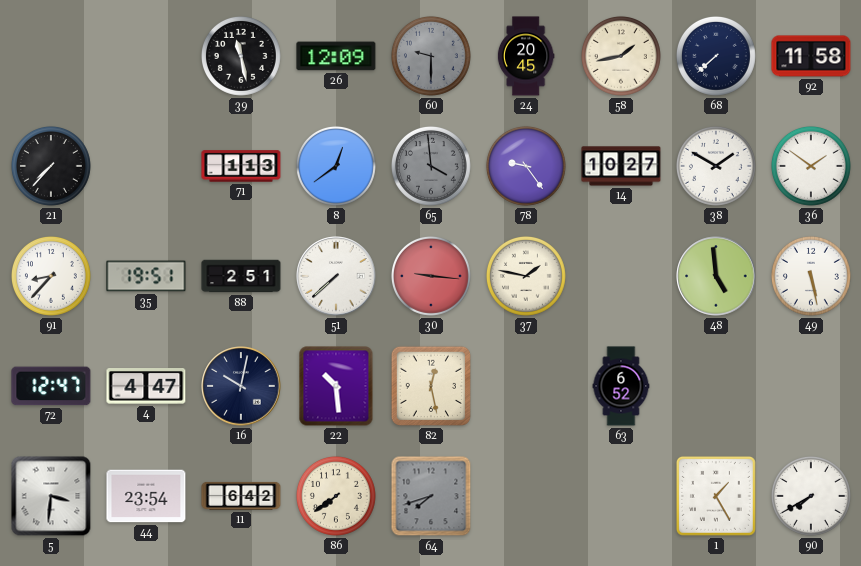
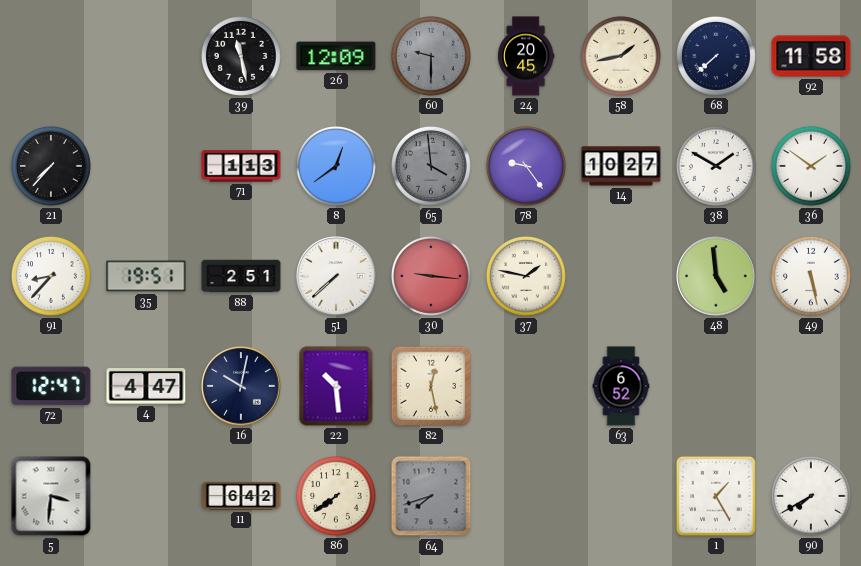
44: 23:54 -> none
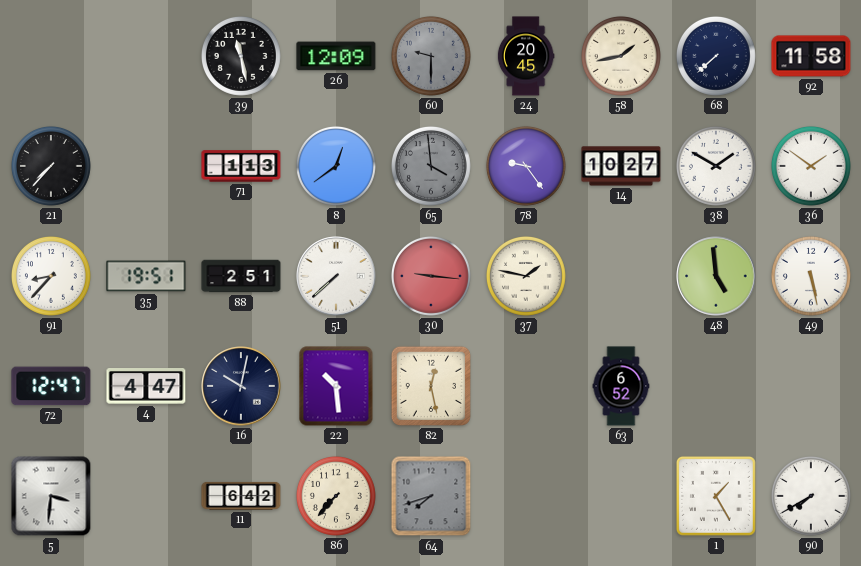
86: 7:39 -> 7:37
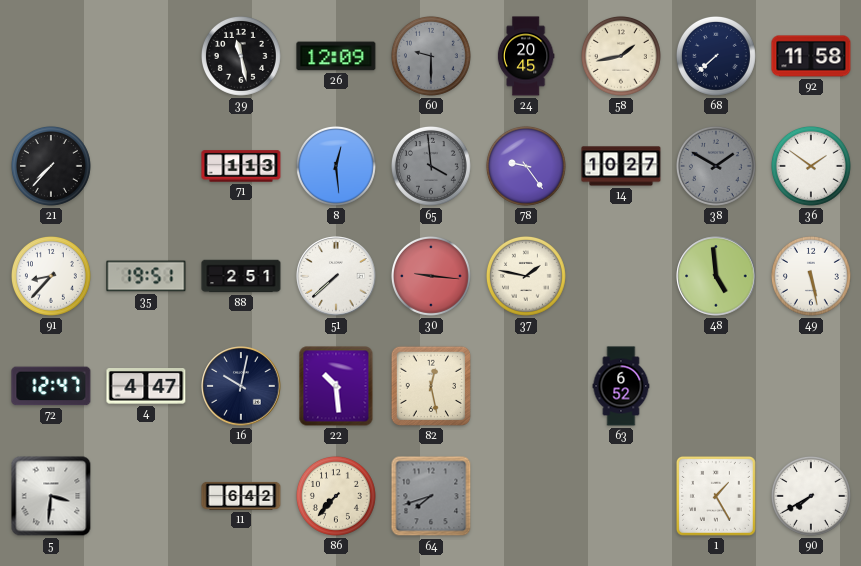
8: 12:39 -> 12:29
38 dial: white -> grey
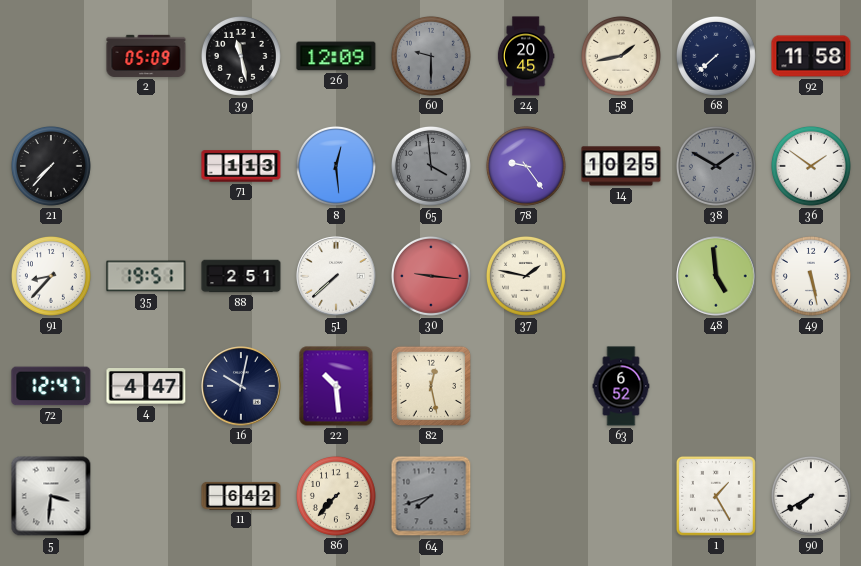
2: none -> 05:09
14: 10:27 -> 10:25
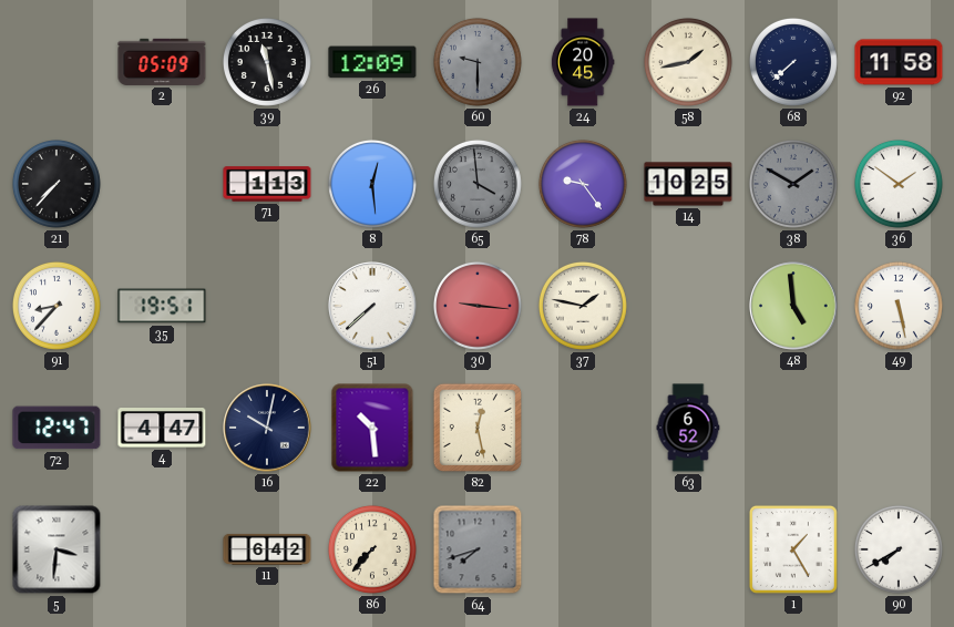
88: 2:51 -> none
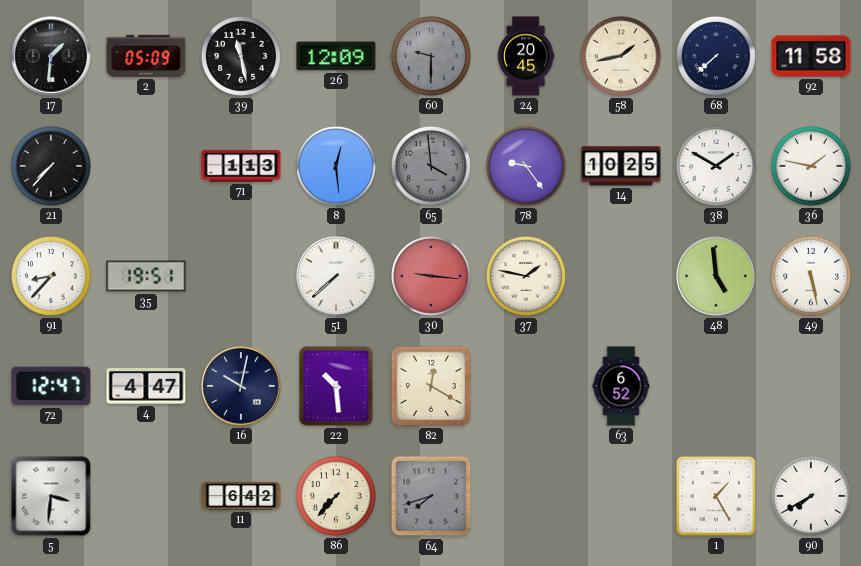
17: none -> 1:31
38 dial: grey -> white
36: 1:51 -> 1:47
82: 12:28 -> 12:20
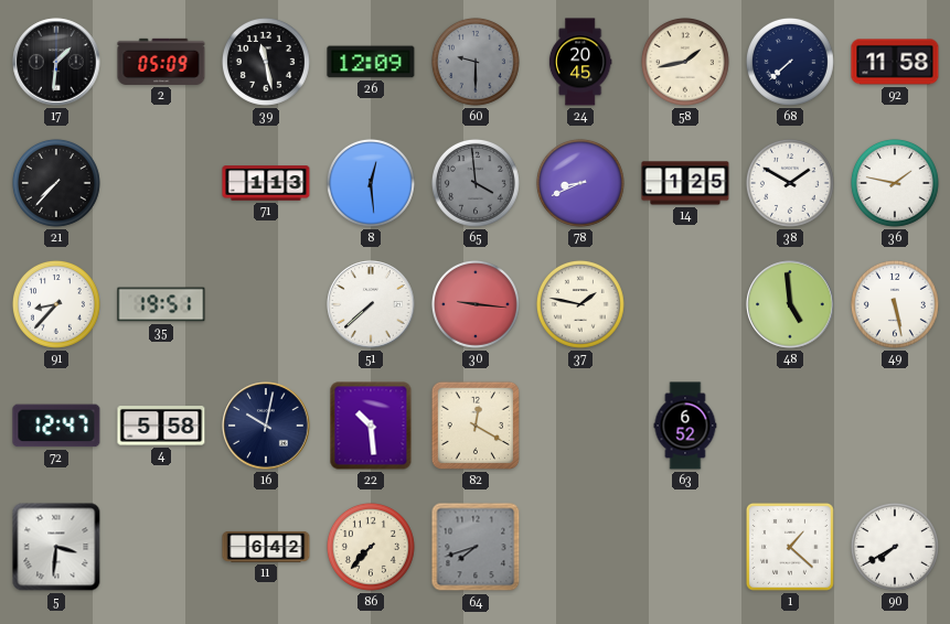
78: 9:24 -> 8:41
14: 10:25 -> 1:25
4: 4:47 -> 5:58
1: 1:25 -> 1:22
